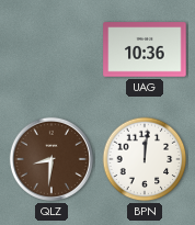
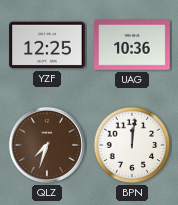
YZF: none -> 12:25
QLZ: 8:31 -> 7:33
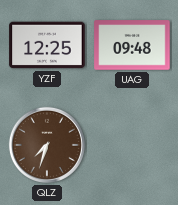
UAG: 10:36 -> 09:48
BPN: 12:01 -> none
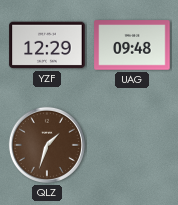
YZF: 12:25 -> 12:29
QLZ: 7:33 -> 1:33
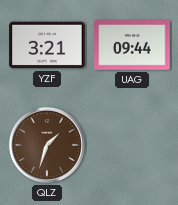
YZF: 12:29 -> 3:21
UAG: 09:48 -> 09:44
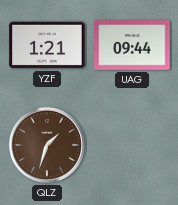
YZF: 3:21 -> 1:21
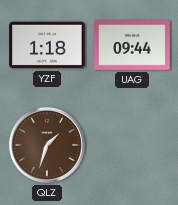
YZF: 1:21 -> 1:18
